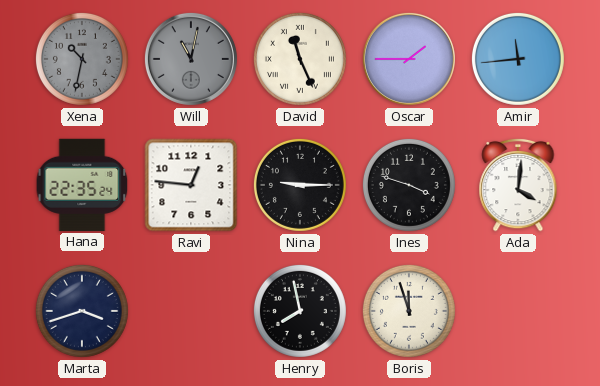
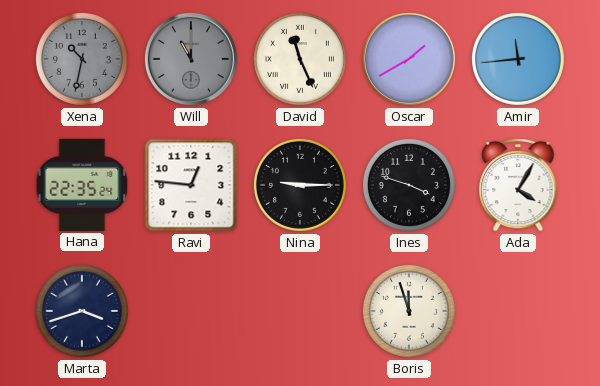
Will: 11:02 -> 11:00
Oscar: 1:45 -> 1:40
Ada: 4:01 -> 4:05
Henry: 7:58 -> none
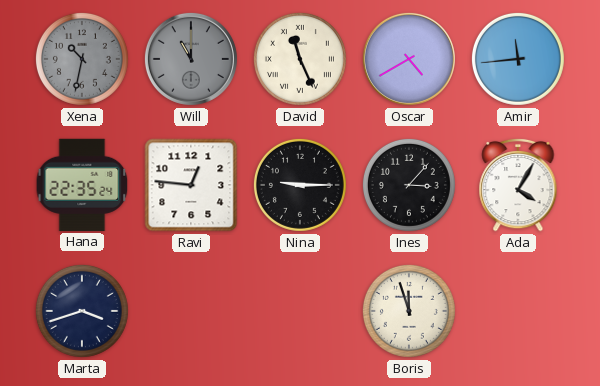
Oscar: 1:40 -> 4:40
Ines: 3:48 -> 3:07
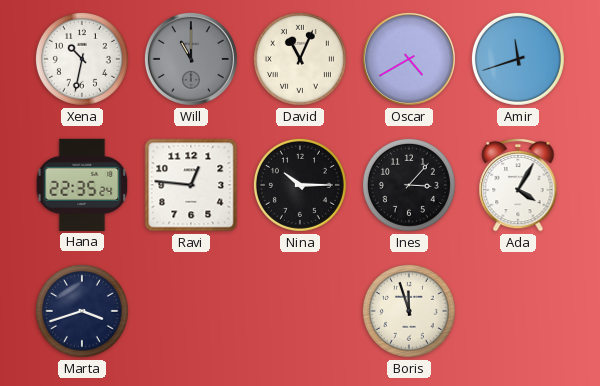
Xena dial: grey -> white
David: 11:26 -> 11:04
Amir: 11:44 -> 11:42
Nina: 9:15 -> 10:15
